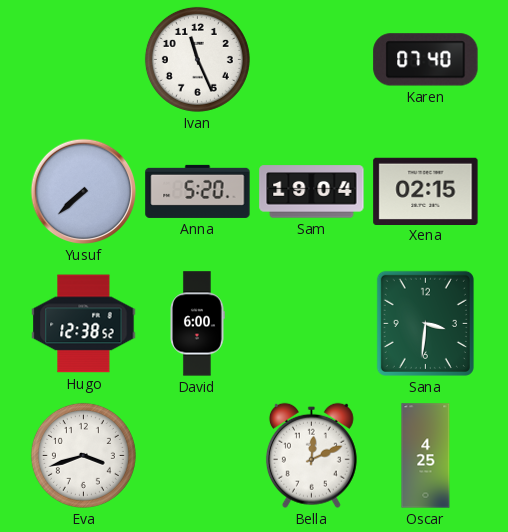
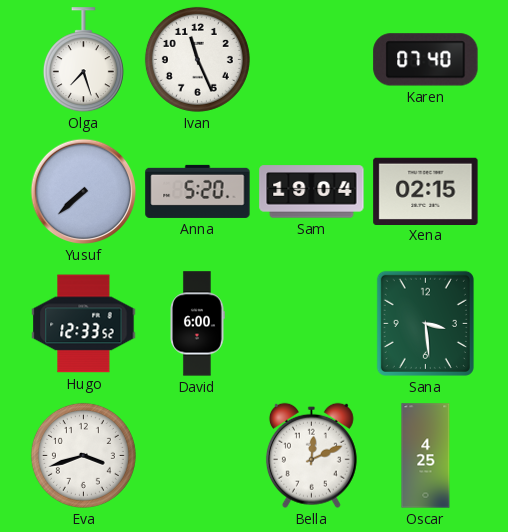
Olga: none -> 7:27
Hugo: 12:38 -> 12:33
Sana: 3:31 -> 3:29
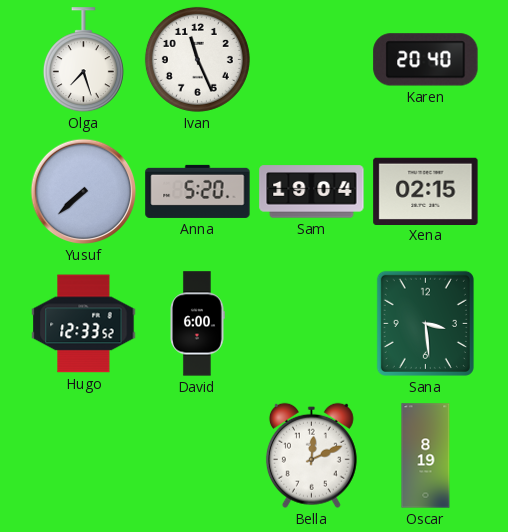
Karen: 07:40 -> 20:40
Eva: 3:42 -> none
Oscar: 4:25 -> 8:19
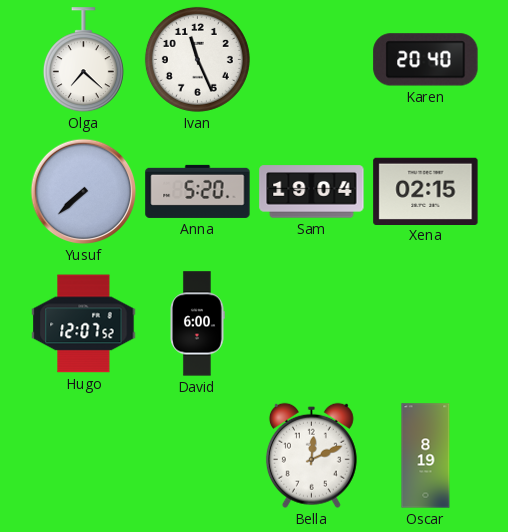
Olga: 7:27 -> 7:22
Hugo: 12:33 -> 12:07
Sana: 3:29 -> none
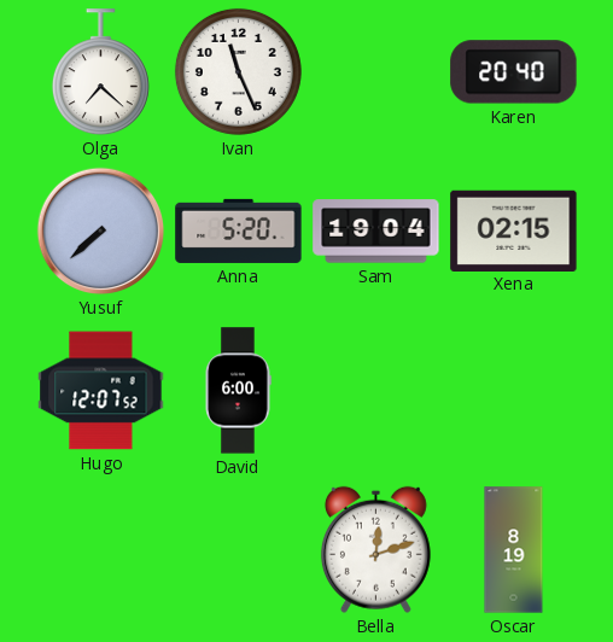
Bella: 12:11 -> 12:12
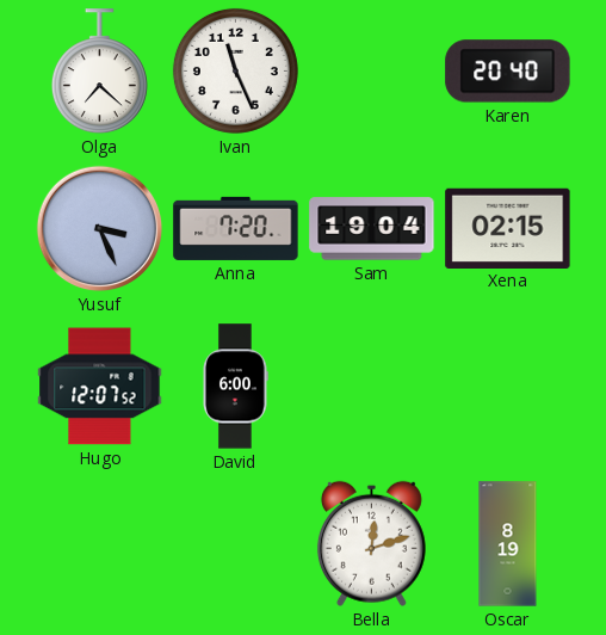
Yusuf: 7:38 -> 3:26
Anna: 5:20 -> 7:20
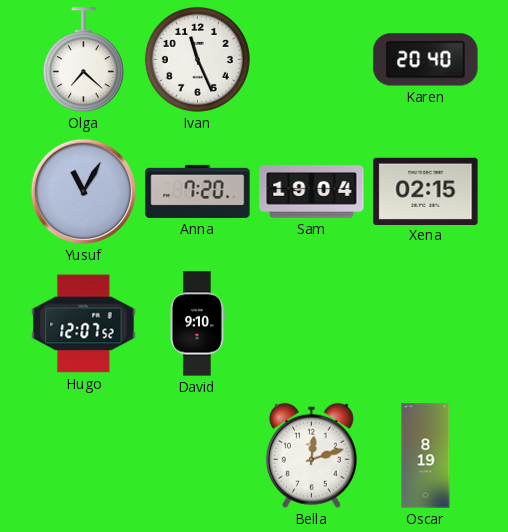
Yusuf: 3:26 -> 11:05
David: 6:00 -> 9:10
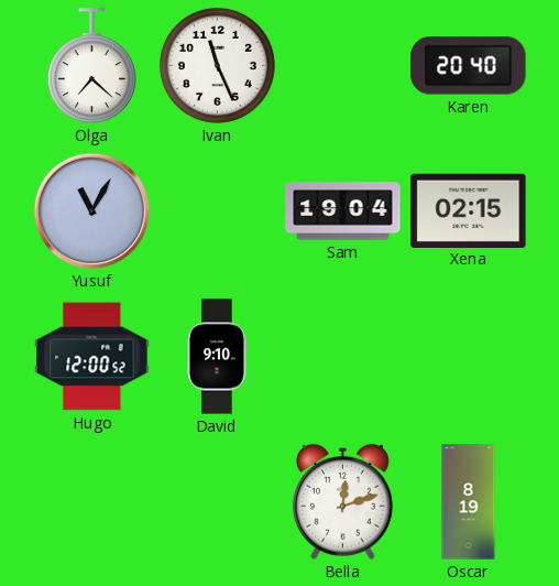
Anna: 7:20 -> none
Hugo: 12:07 -> 12:00
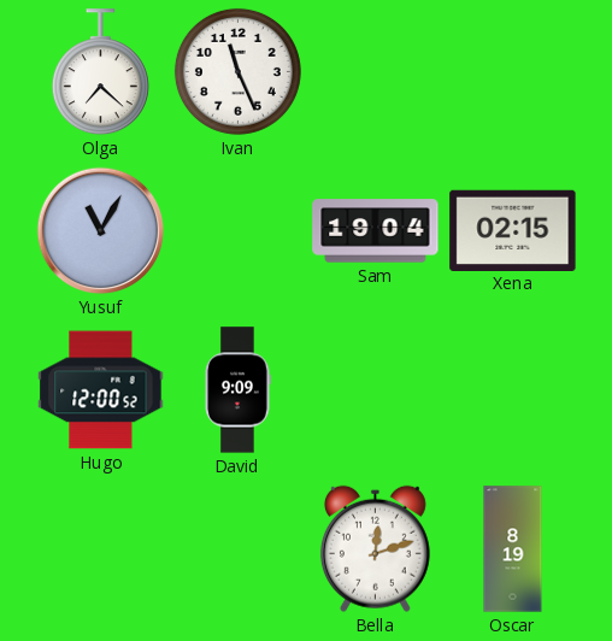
Karen: 20:40 -> none
David: 9:10 -> 9:09
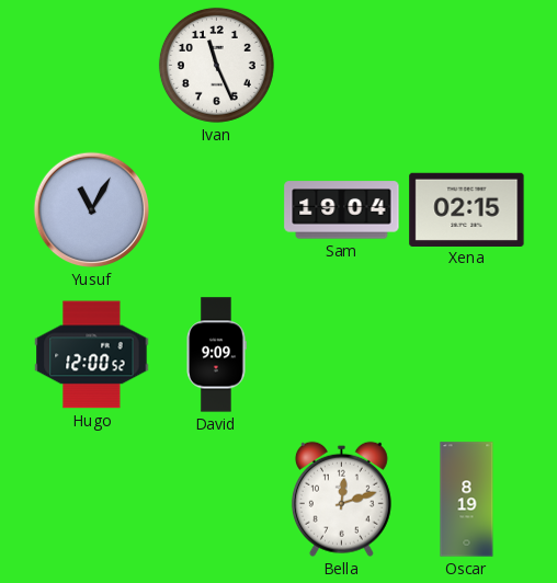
Olga: 7:22 -> none
